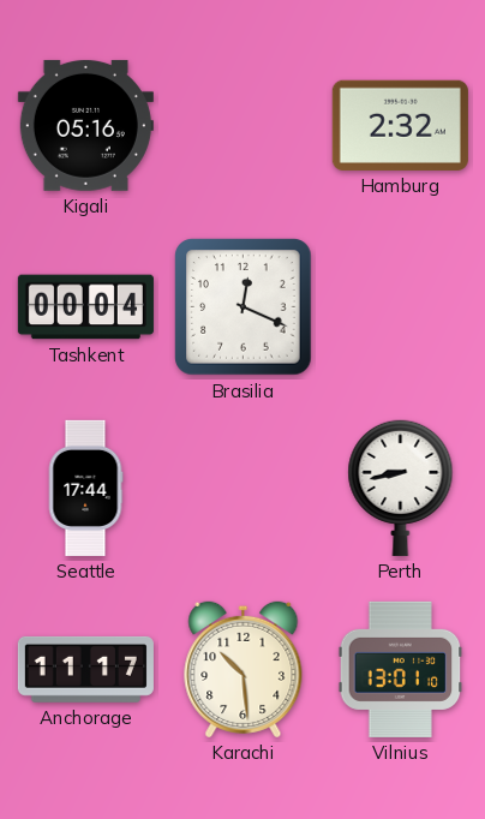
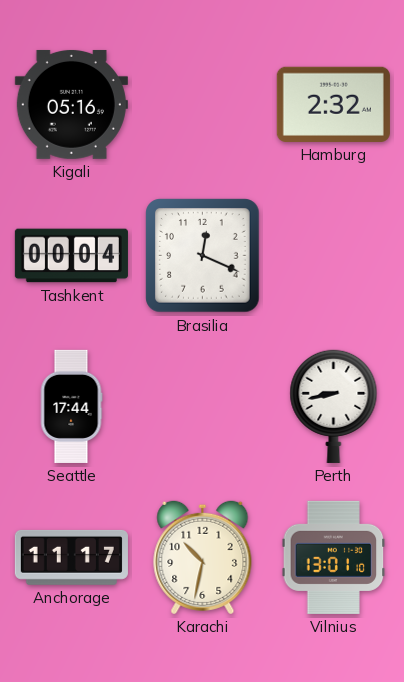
Karachi: 10:29 -> 10:32
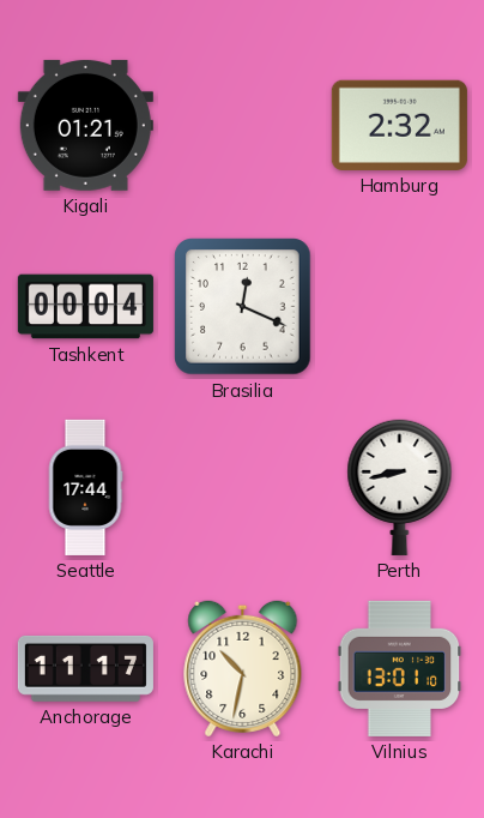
Kigali: 05:16 -> 01:21
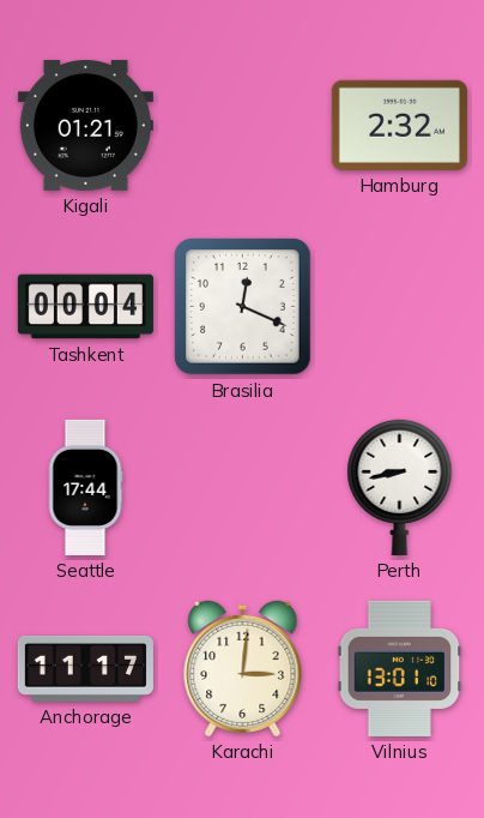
Karachi: 10:32 -> 3:01
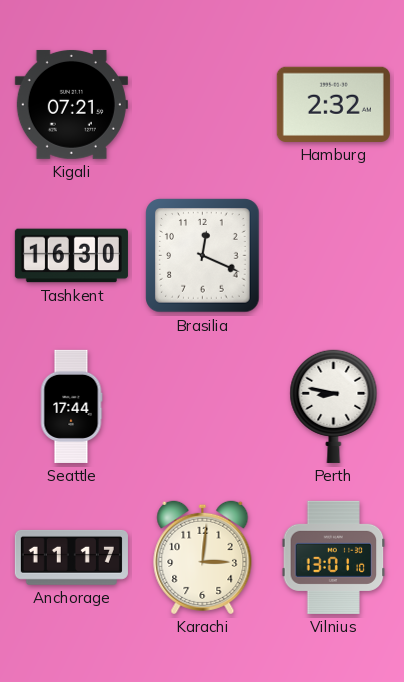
Kigali: 01:21 -> 07:21
Tashkent: 00:04 -> 16:30
Perth: 8:43 -> 8:47
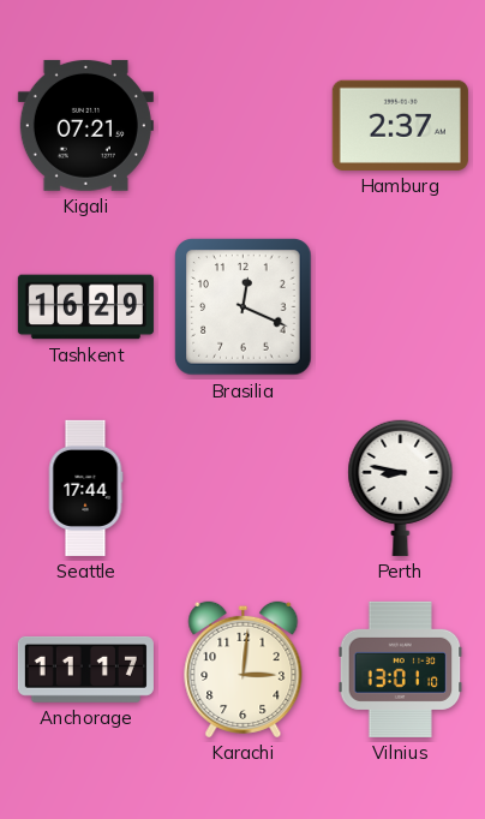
Hamburg: 2:32 -> 2:37
Tashkent: 16:30 -> 16:29
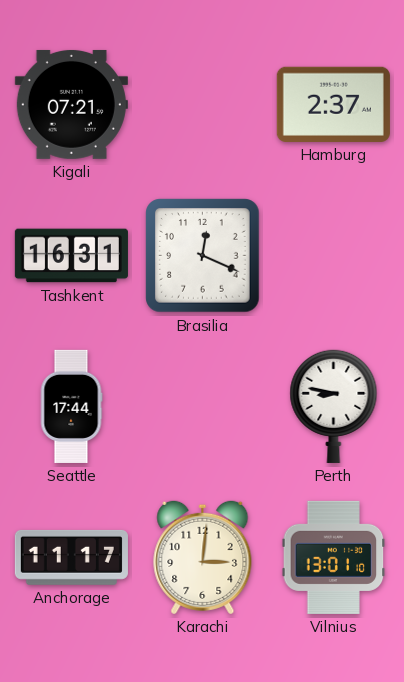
Tashkent: 16:29 -> 16:31
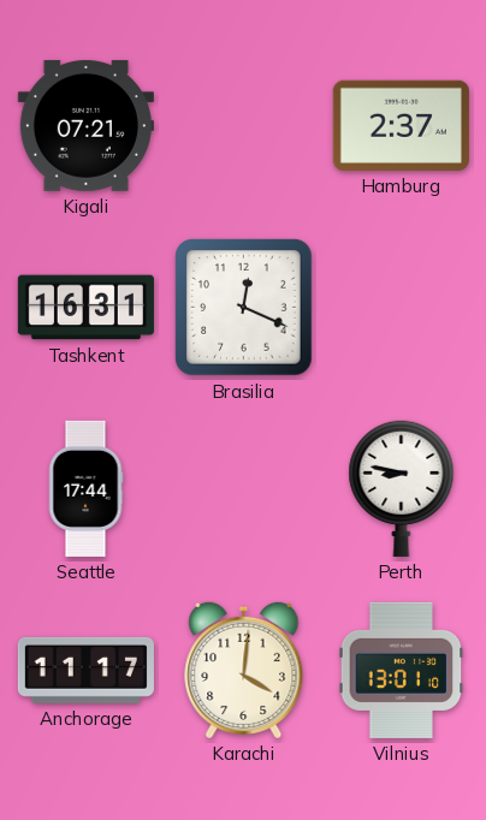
Karachi: 3:01 -> 4:01
